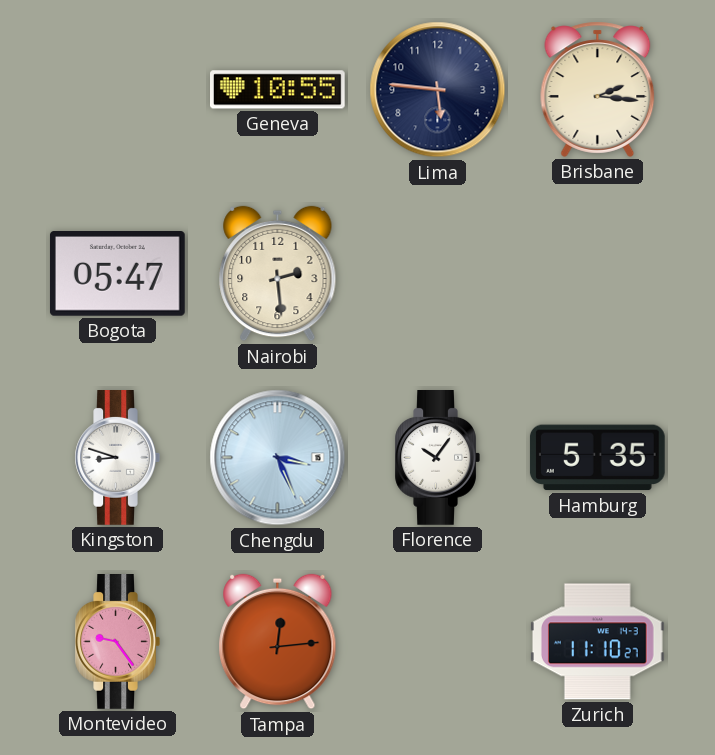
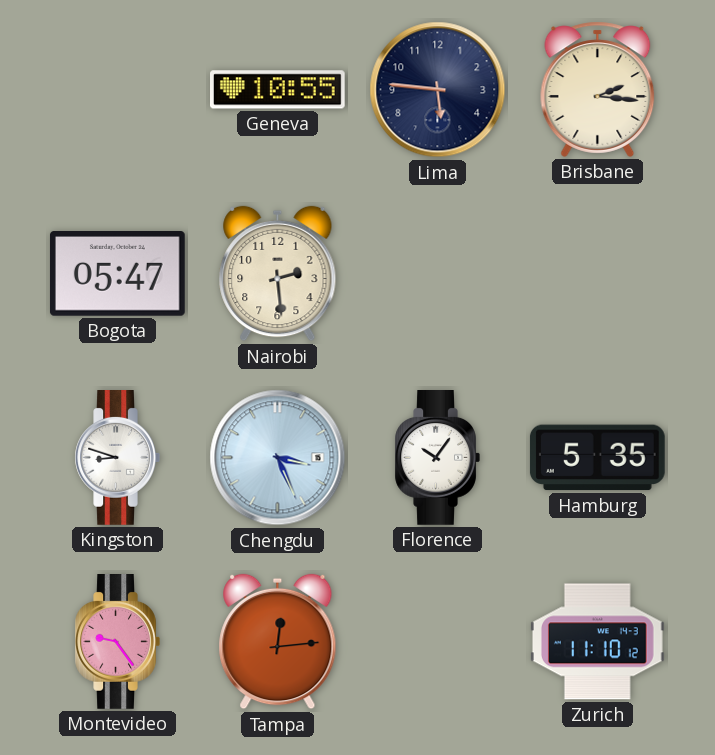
Zurich: 11:10:27 -> 11:10:12
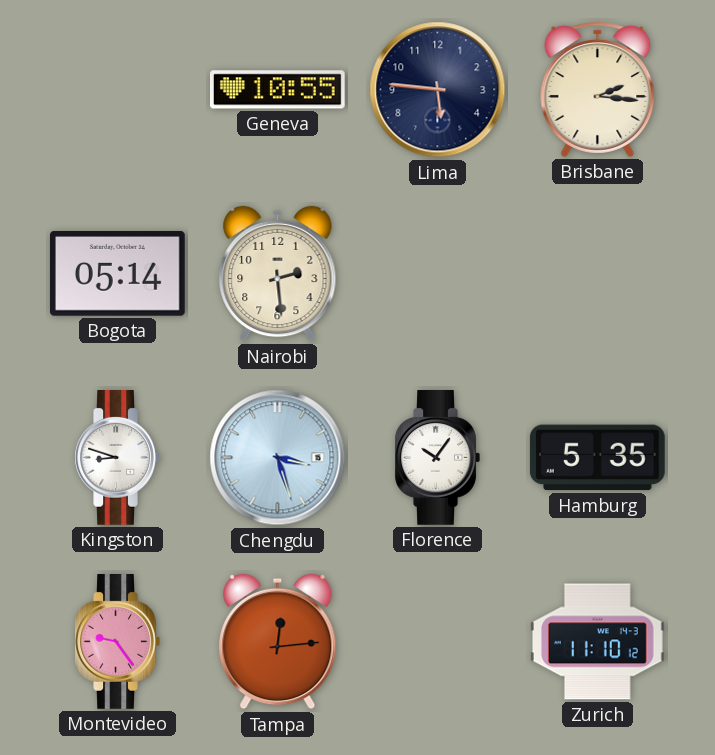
Bogota: 05:47 -> 05:14
Chengdu: 3:26 -> 3:27
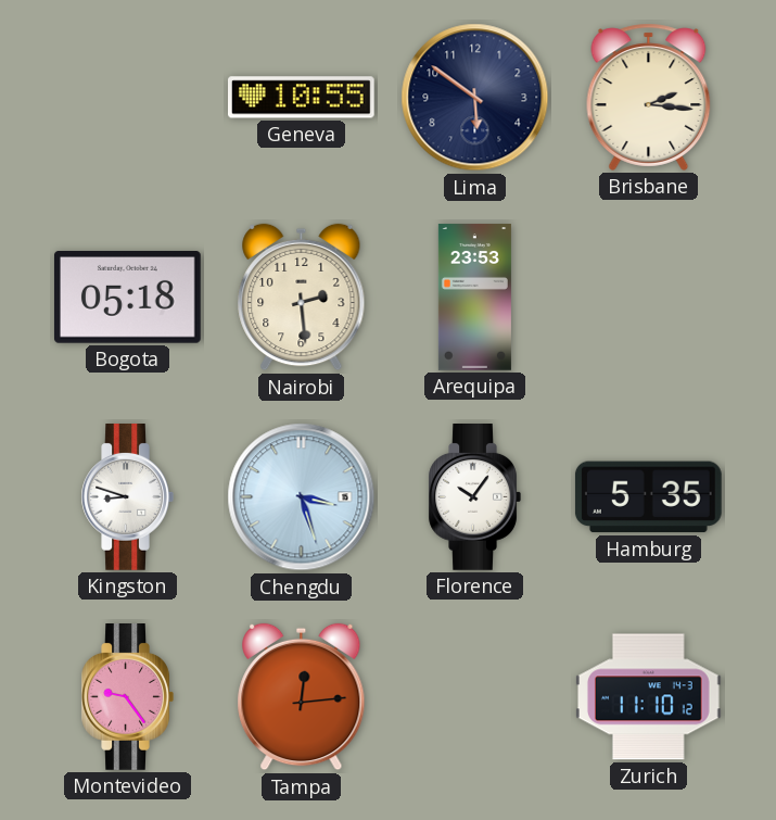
Lima: 5:46 -> 5:51
Bogota: 05:14 -> 05:18
Arequipa: none -> 23:53
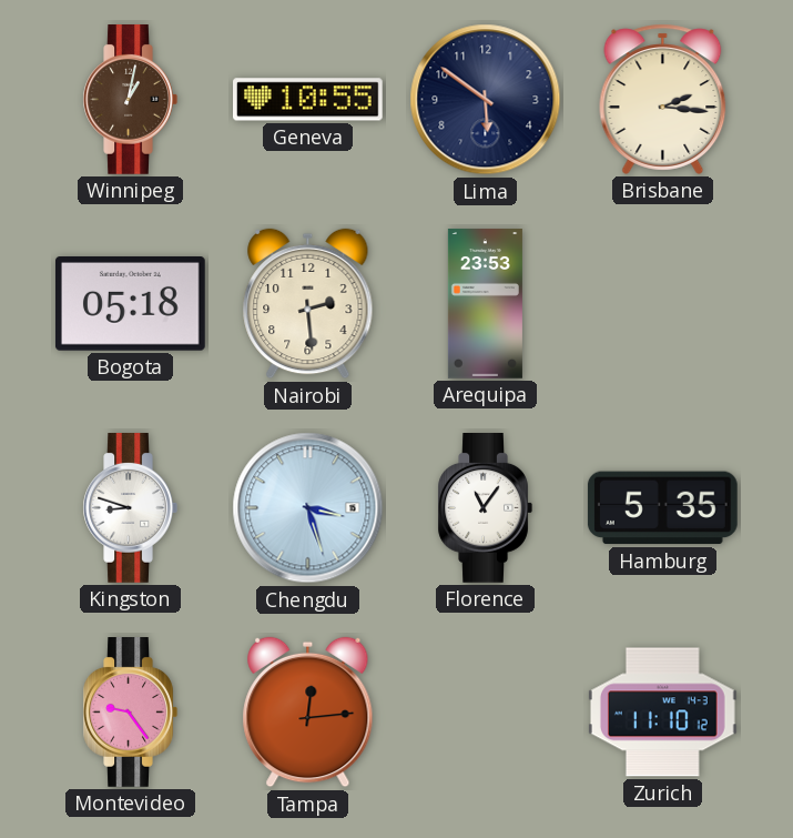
Winnipeg: none -> 1:02
Florence: 10:06 -> 11:06
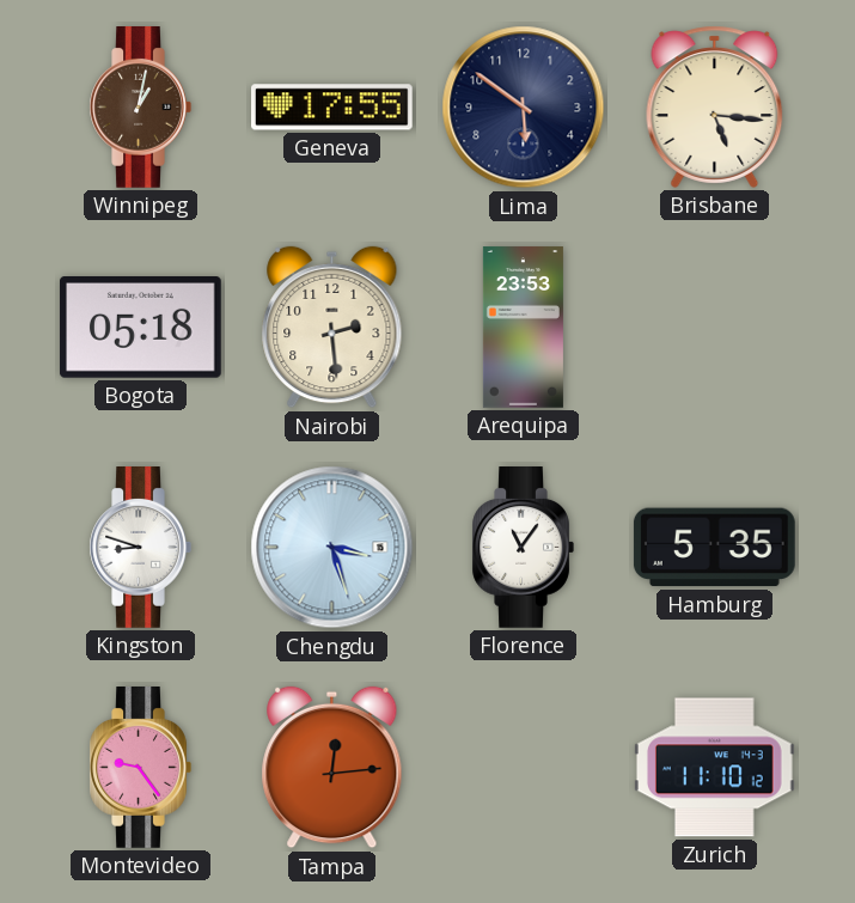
Geneva: 10:55 -> 17:55
Brisbane: 2:16 -> 5:16
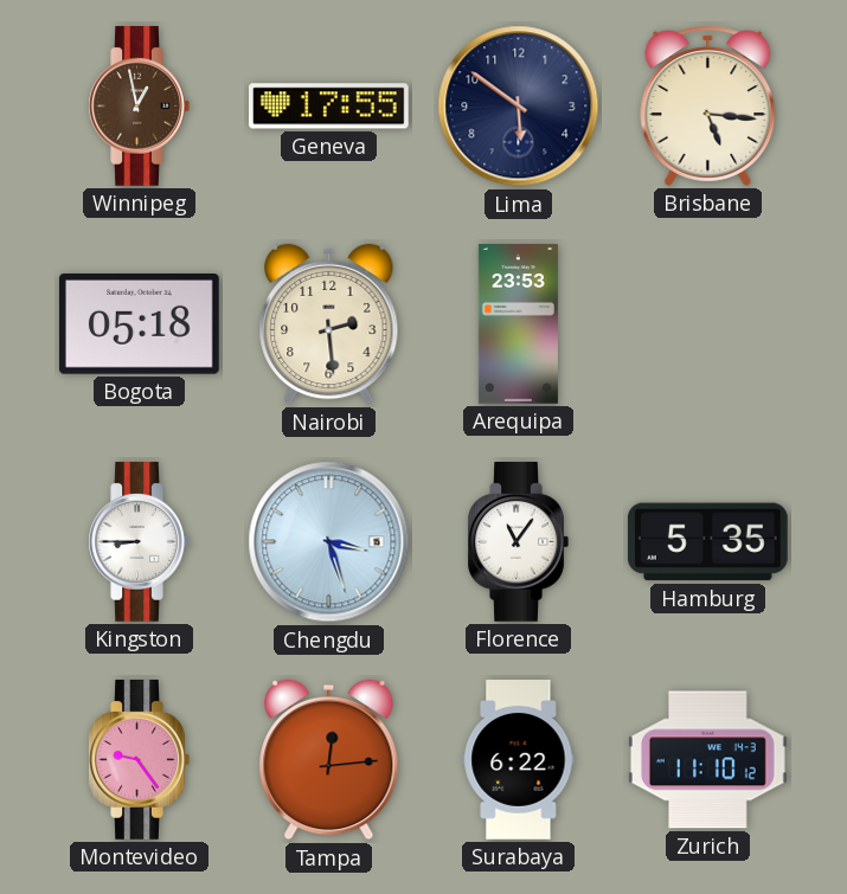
Winnipeg: 1:02 -> 12:58
Kingston: 8:48 -> 8:45
Surabaya: none -> 6:22
